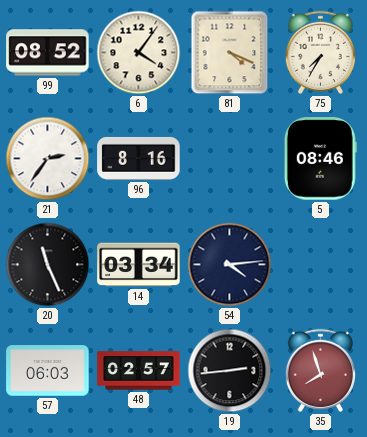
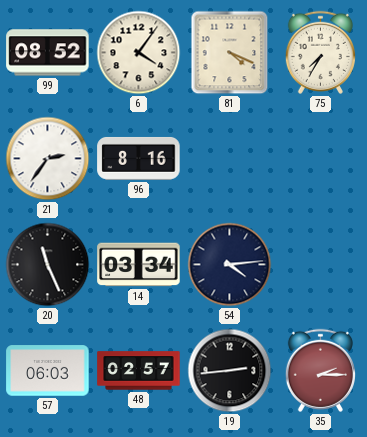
5: 08:46 -> none
35: 7:57 -> 2:15
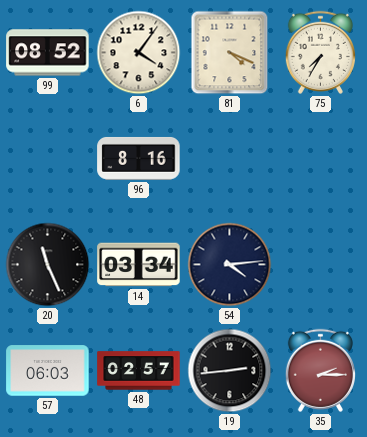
21: 2:36 -> none
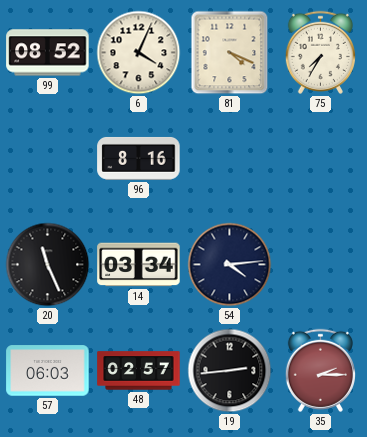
6: 4:06 -> 4:04
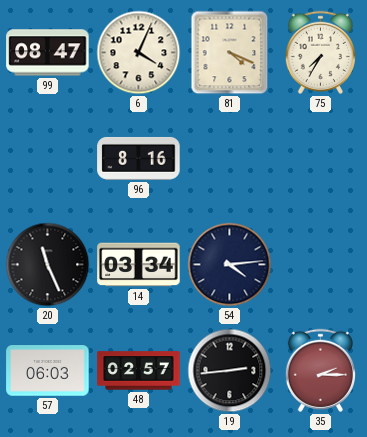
99: 08:52 -> 08:47
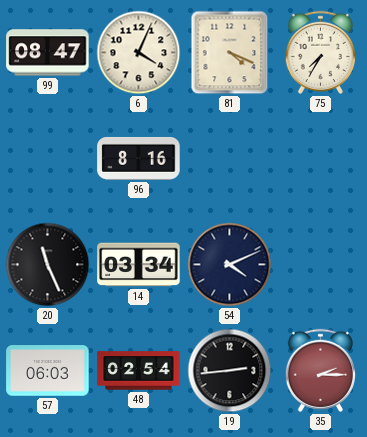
54: 4:14 -> 4:11
48: 02:57 -> 02:54
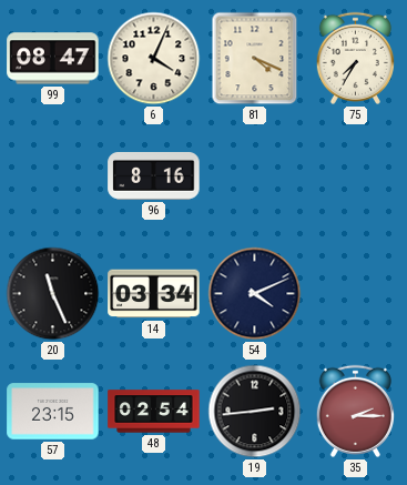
57: 06:03 -> 23:15
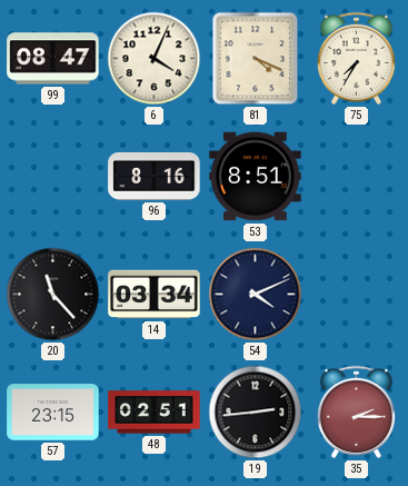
53: none -> 8:51
20: 11:26 -> 11:23
48: 02:54 -> 02:51
